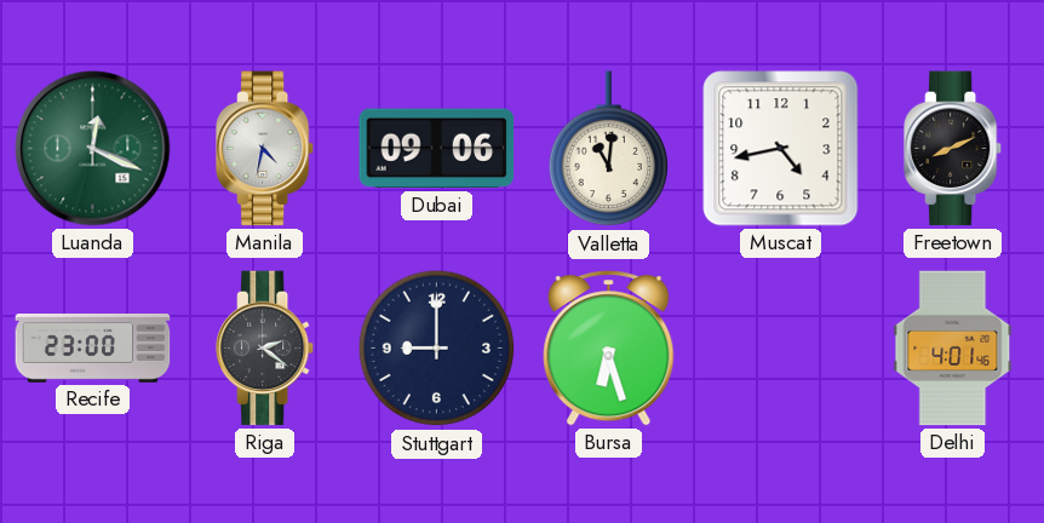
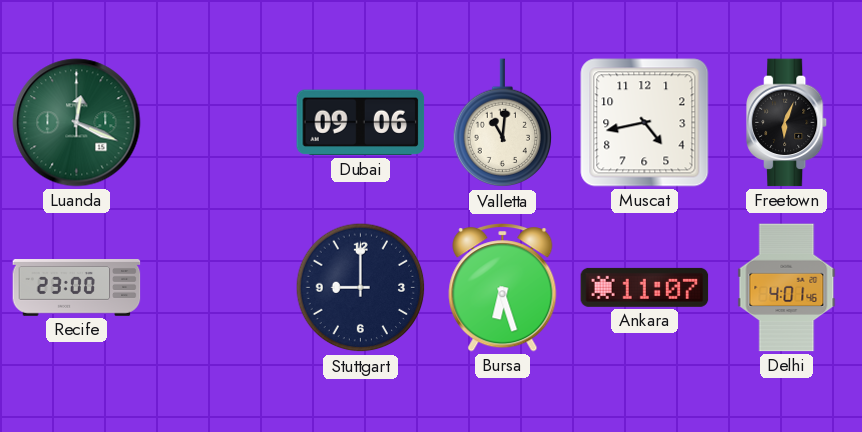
Manila: 4:32 -> none
Freetown: 8:11 -> 6:04
Riga: 2:21 -> none
Ankara: none -> 11:07
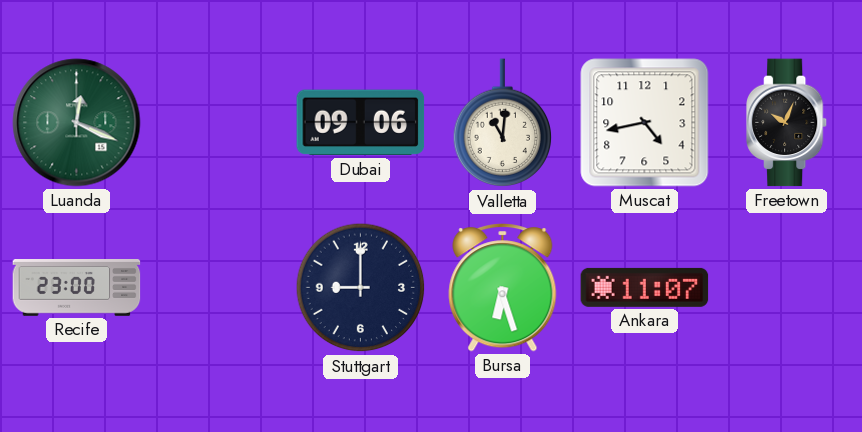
Freetown: 6:04 -> 10:04
Delhi: 4:01 -> none
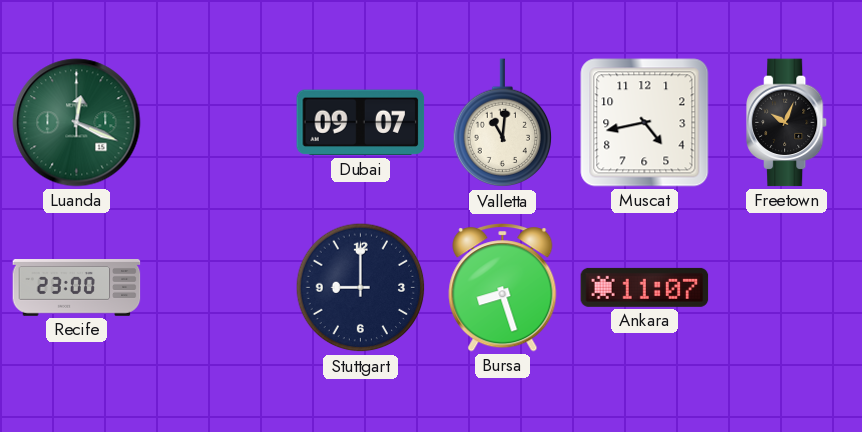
Dubai: 09:06 -> 09:07
Bursa: 6:27 -> 8:27
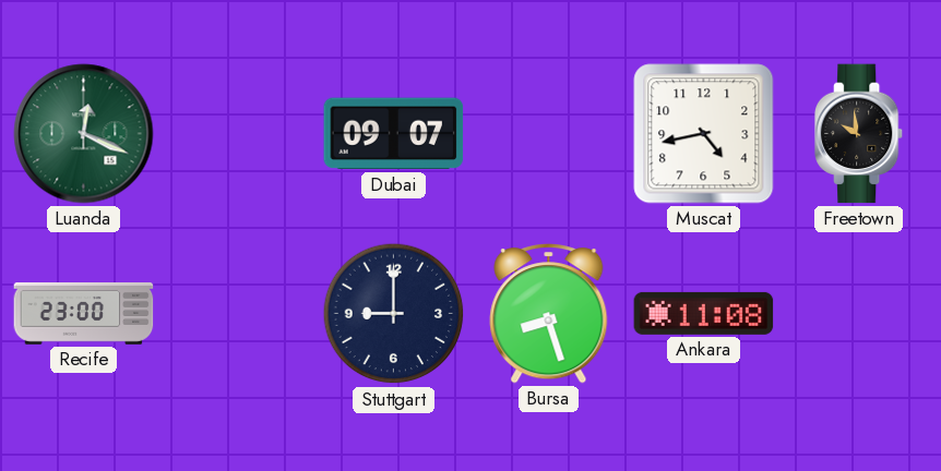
Valletta: 11:01 -> none
Freetown: 10:04 -> 9:59
Ankara: 11:07 -> 11:08
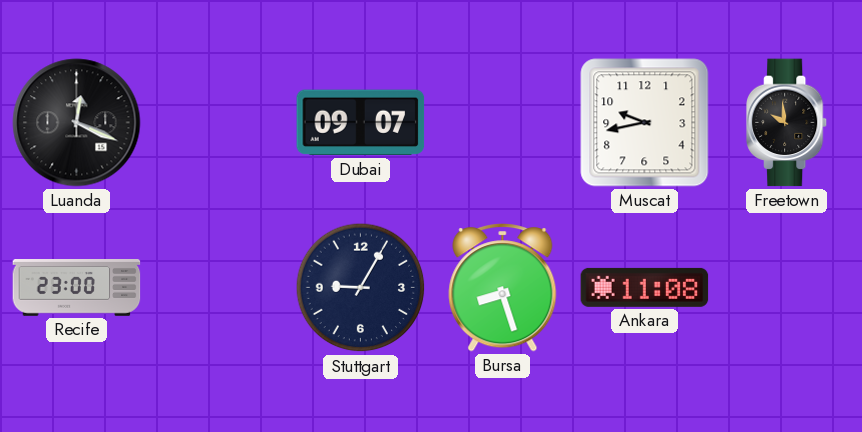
Luanda dial: green -> black
Muscat: 4:43 -> 9:43
Stuttgart: 9:00 -> 9:05
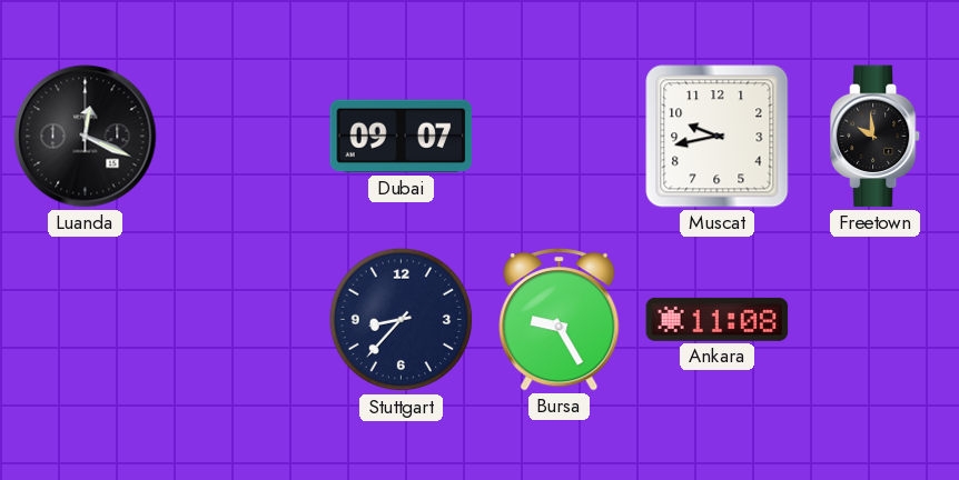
Recife: 23:00 -> none
Stuttgart: 9:05 -> 8:37
Bursa: 8:27 -> 9:25
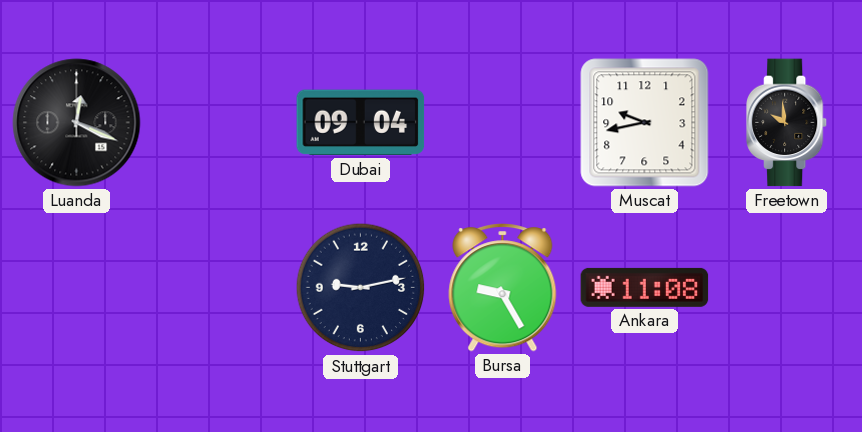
Dubai: 09:07 -> 09:04
Stuttgart: 8:37 -> 9:13
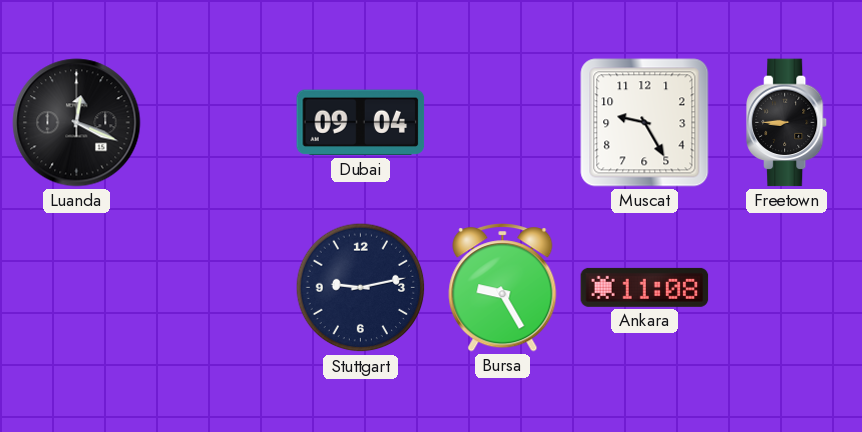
Muscat: 9:43 -> 9:25
Freetown: 9:59 -> 8:45
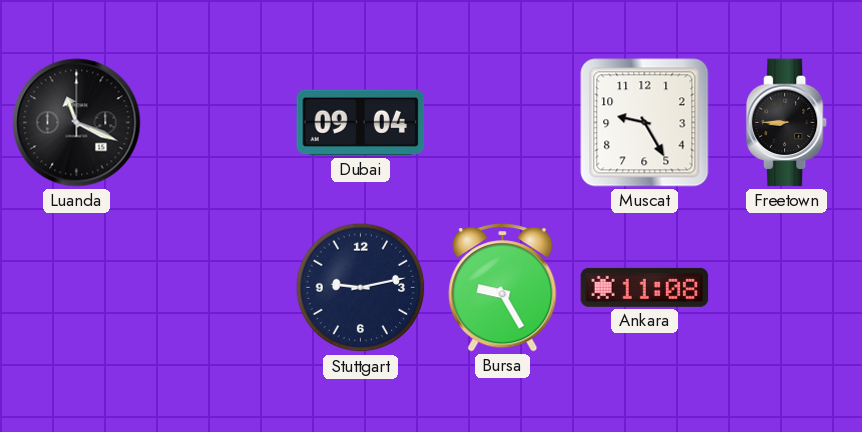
Luanda: 12:19 -> 11:19
